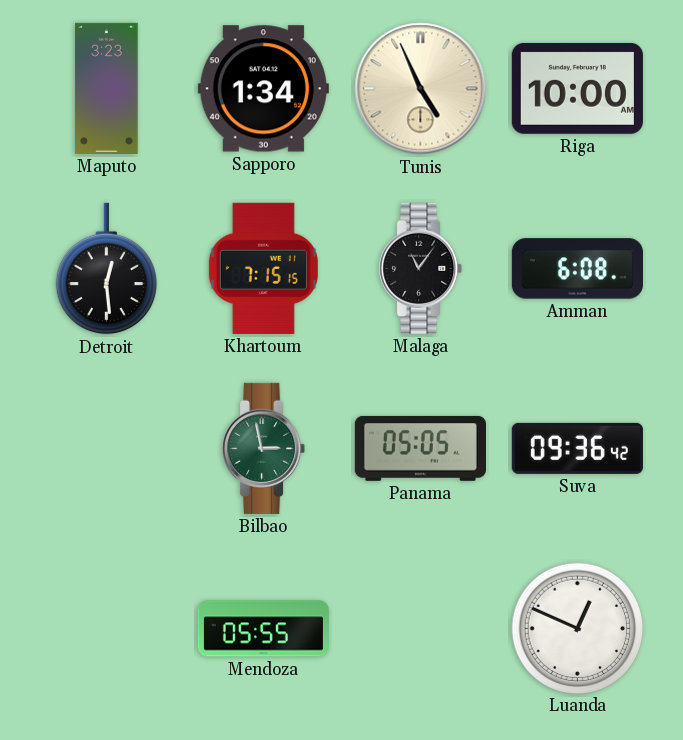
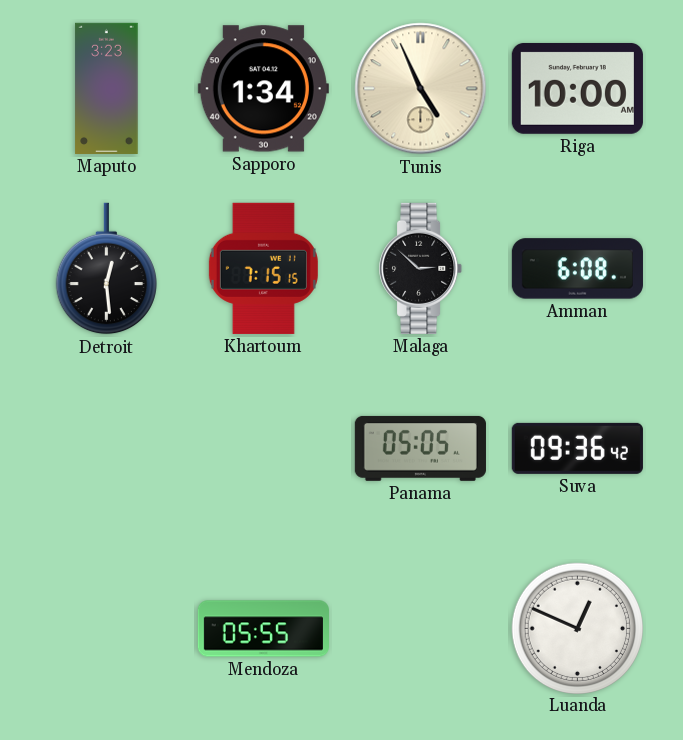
Malaga: 11:06 -> 2:52
Bilbao: 2:58 -> none
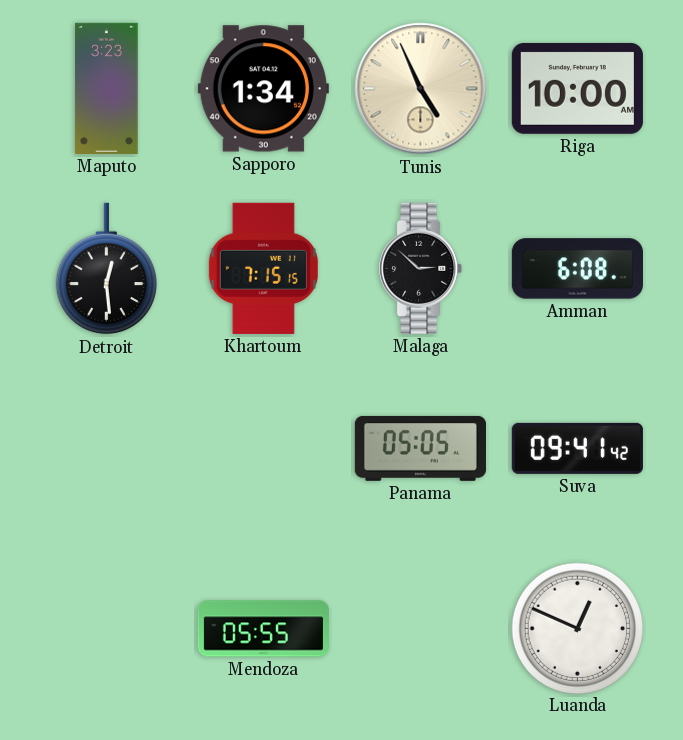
Suva: 09:36 -> 09:41
